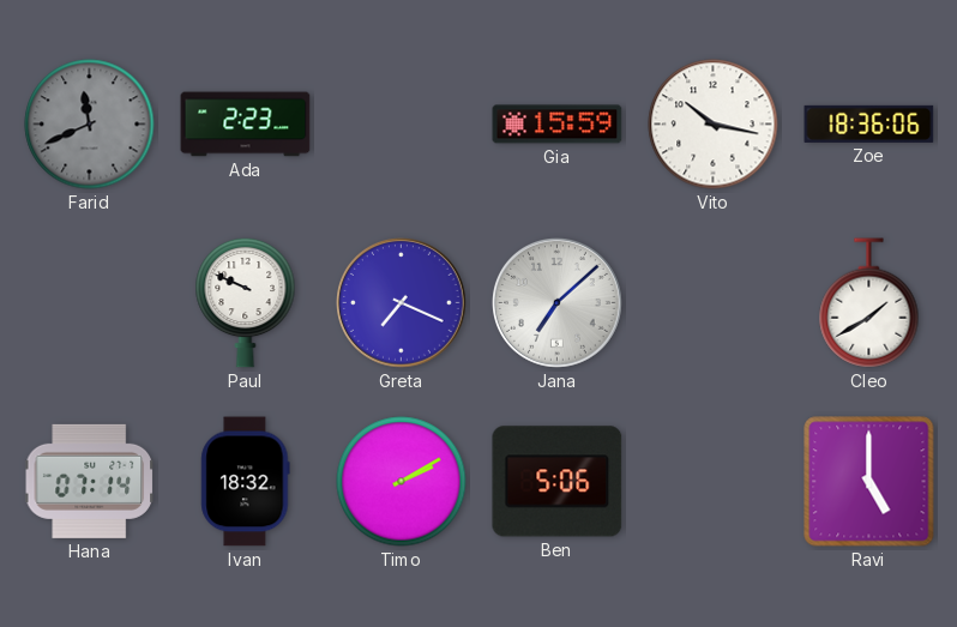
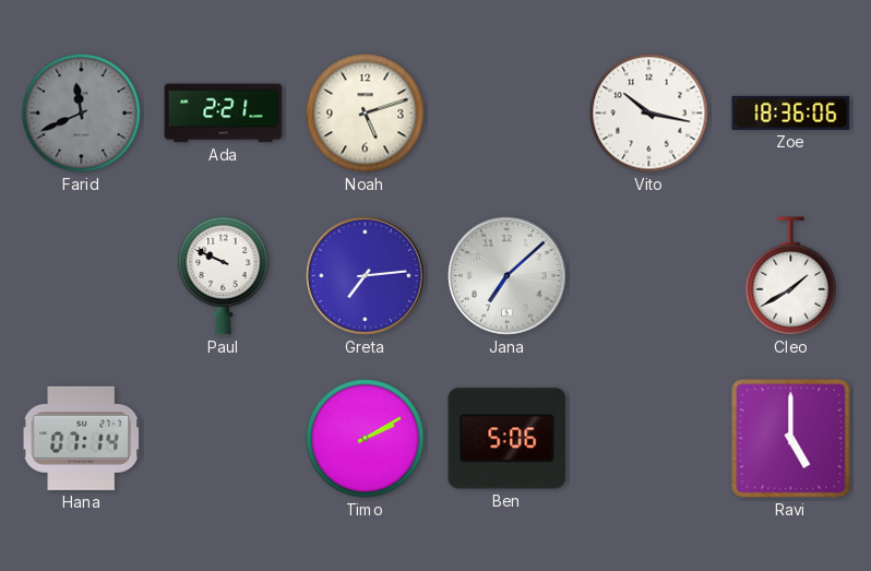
Ada: 2:23 -> 2:21
Noah: none -> 5:12
Gia: 15:59 -> none
Greta: 7:19 -> 7:14
Ivan: 18:32 -> none
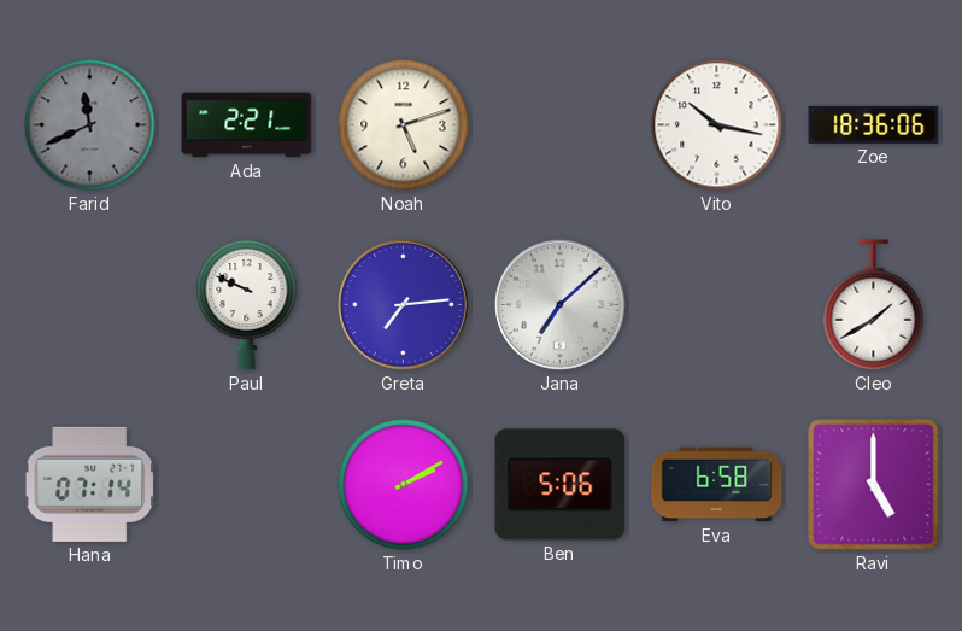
Eva: none -> 6:58
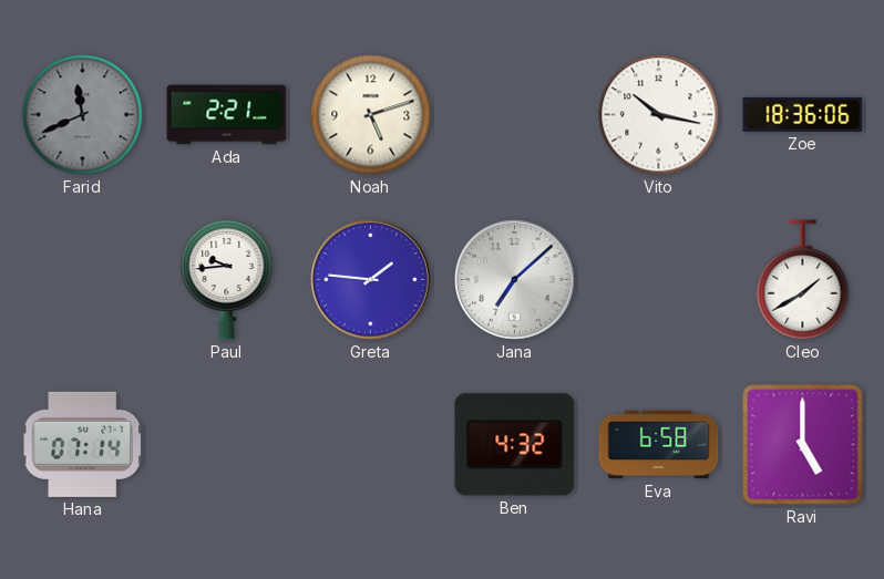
Paul: 9:49 -> 9:44
Greta: 7:14 -> 1:46
Timo: 2:10 -> none
Ben: 5:06 -> 4:32
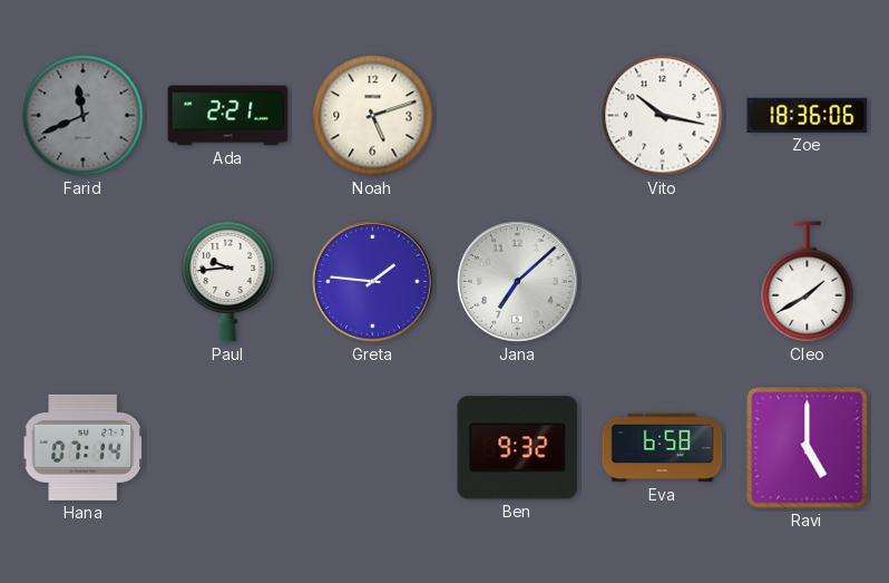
Ben: 4:32 -> 9:32
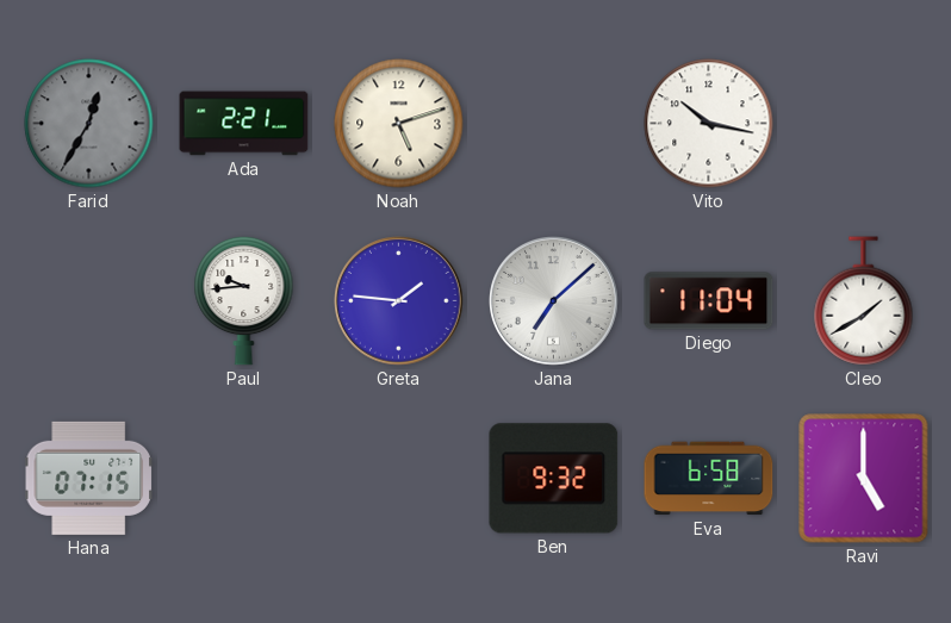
Farid: 11:41 -> 12:35
Zoe: 18:36 -> none
Diego: none -> 11:04
Hana: 07:14 -> 07:15
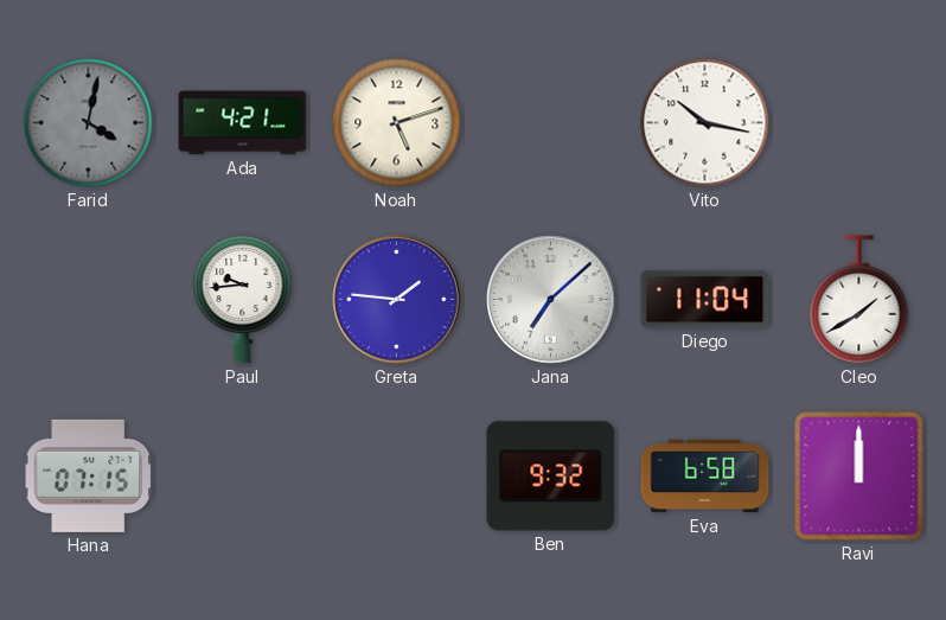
Farid: 12:35 -> 4:02
Ada: 2:21 -> 4:21
Ravi: 5:00 -> 12:00
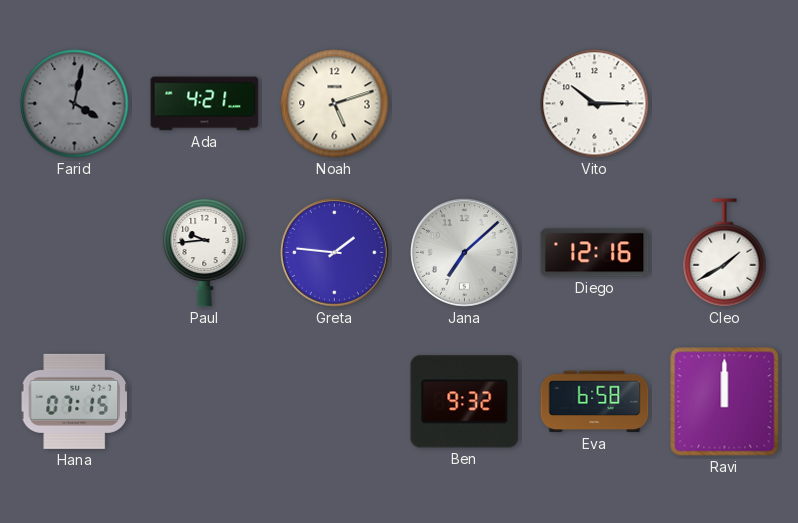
Vito: 10:17 -> 10:15
Diego: 11:04 -> 12:16
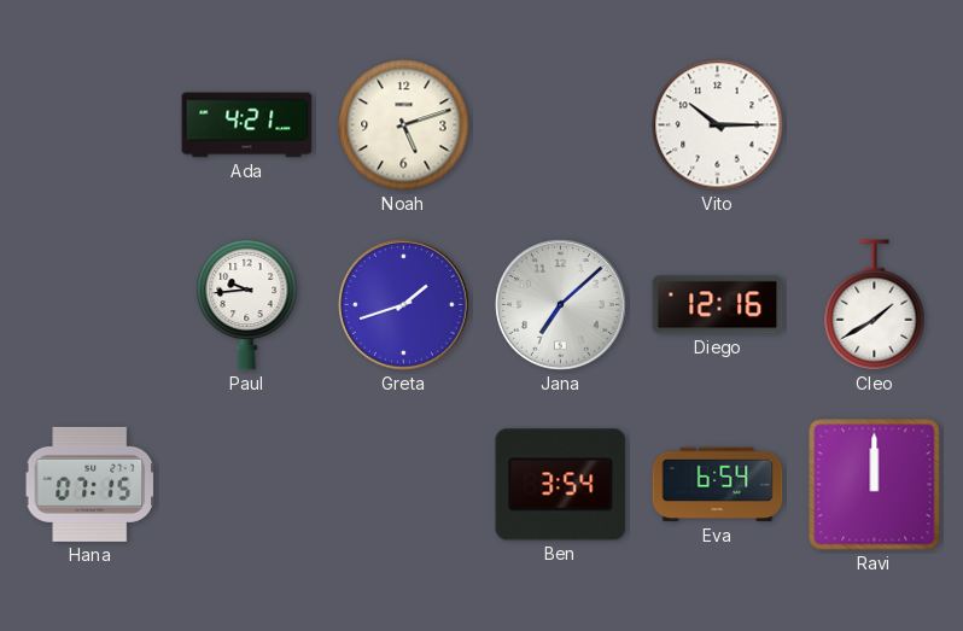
Farid: 4:02 -> none
Greta: 1:46 -> 1:42
Ben: 9:32 -> 3:54
Eva: 6:58 -> 6:54
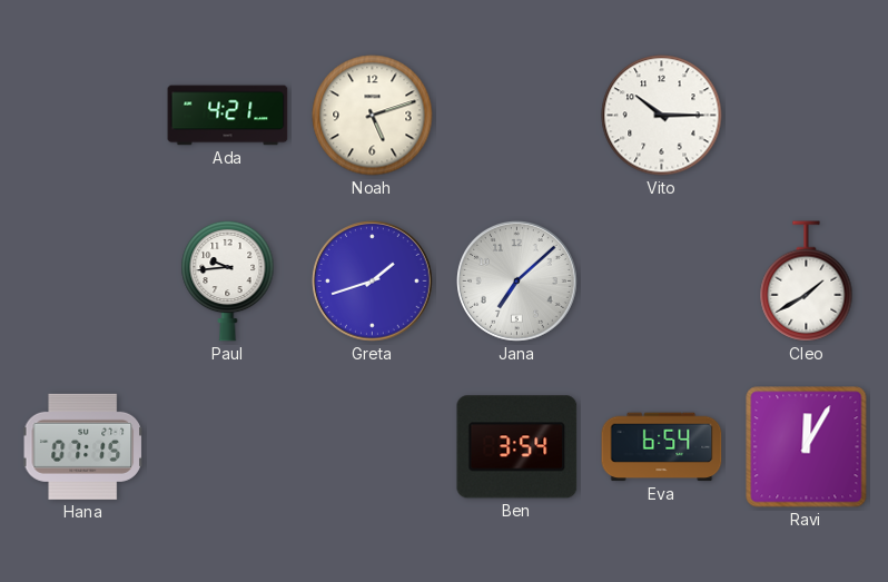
Diego: 12:16 -> none
Ravi: 12:00 -> 12:05
